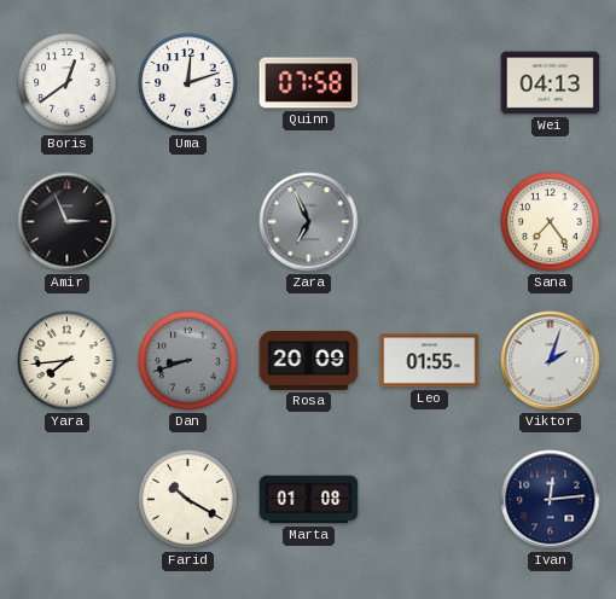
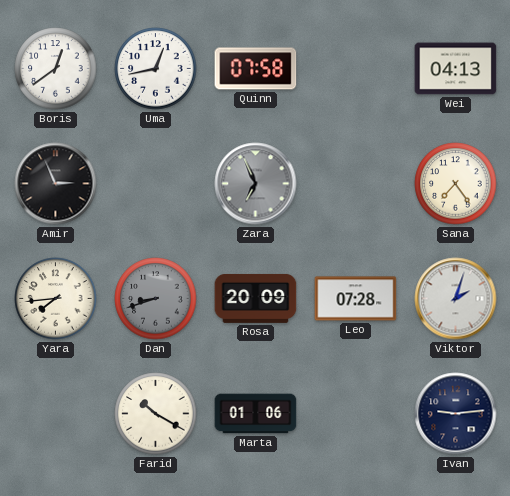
Uma: 12:12 -> 12:43
Leo: 01:55 -> 07:28
Marta: 01:08 -> 01:06
Ivan: 12:14 -> 9:14
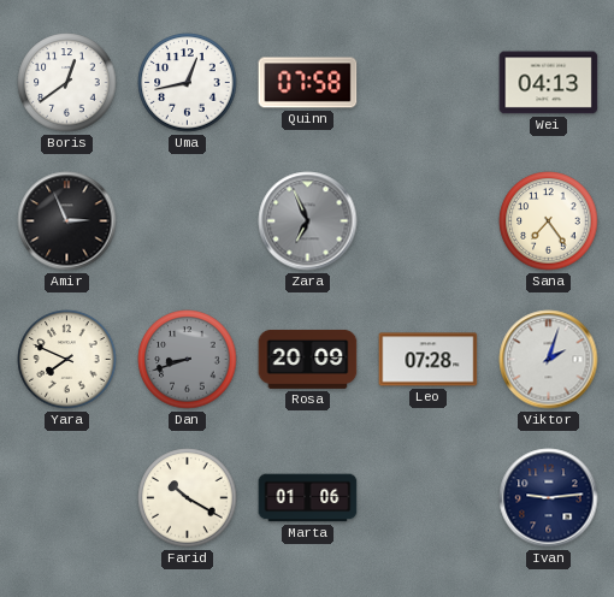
Yara: 7:44 -> 7:49
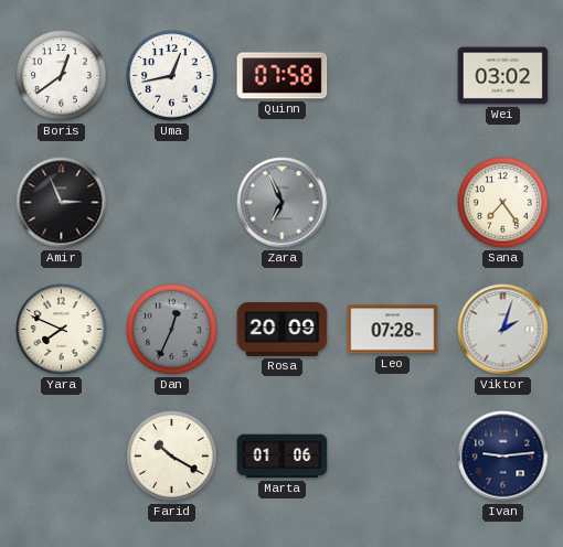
Wei: 04:13 -> 03:02
Dan: 8:42 -> 12:34
